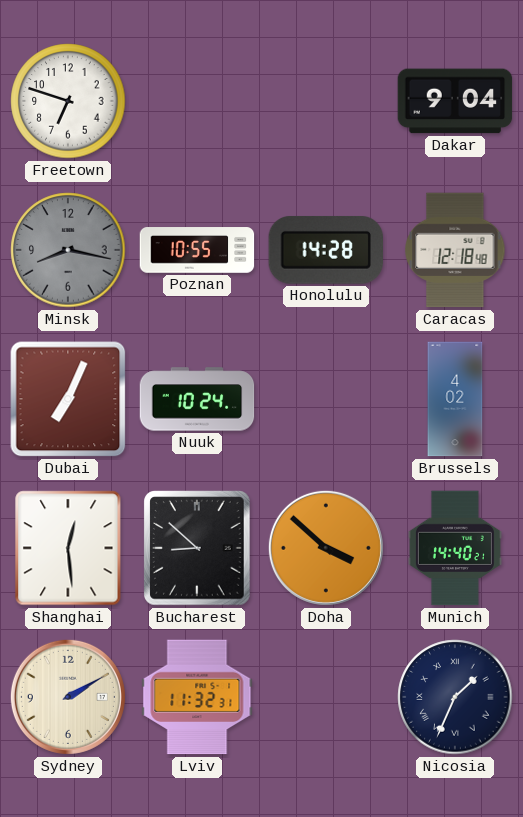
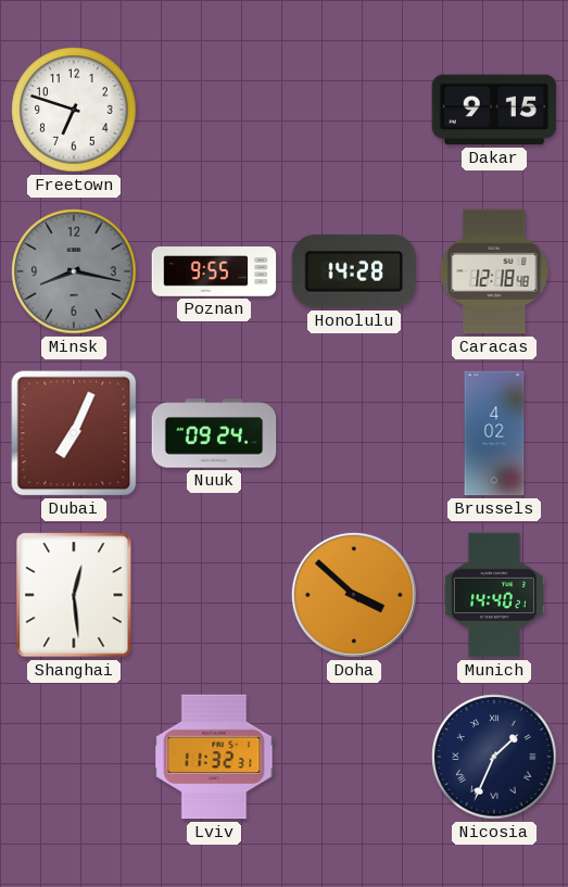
Dakar: 9:04 -> 9:15
Poznan: 10:55 -> 9:55
Nuuk: 10:24 -> 09:24
Bucharest: 8:52 -> none
Sydney: 2:10 -> none
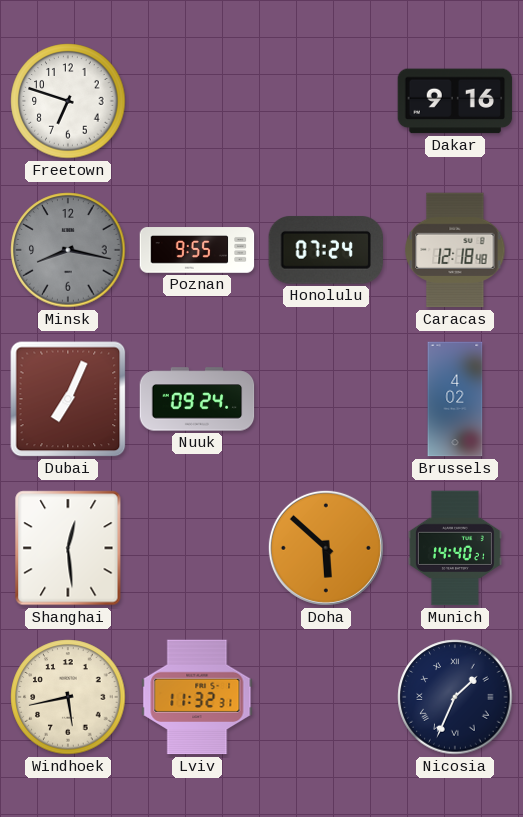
Dakar: 9:15 -> 9:16
Honolulu: 14:28 -> 07:24
Doha: 3:52 -> 5:52
Windhoek: none -> 5:43
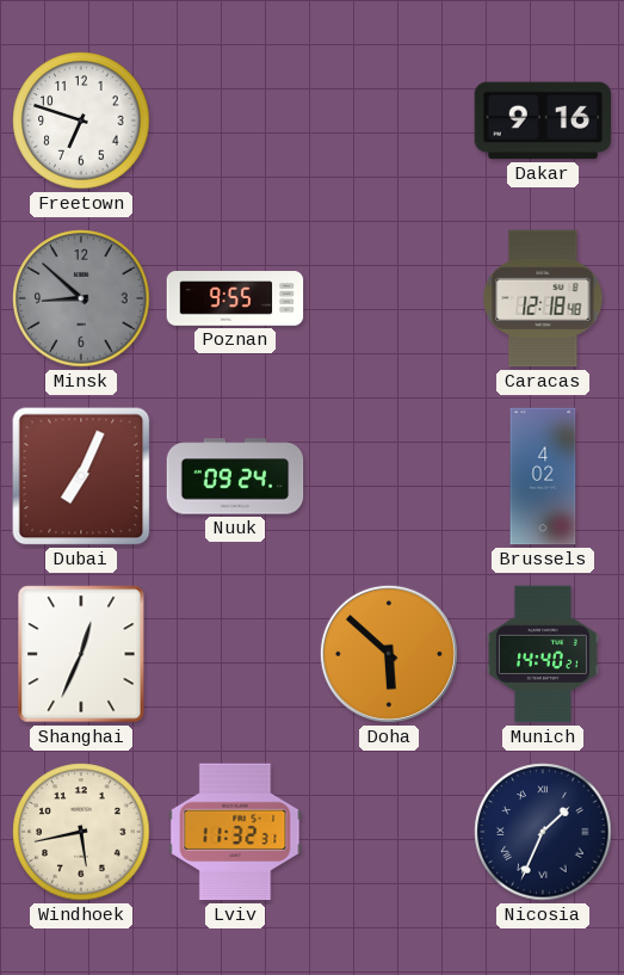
Minsk: 8:17 -> 8:52
Honolulu: 07:24 -> none
Shanghai: 12:29 -> 12:34
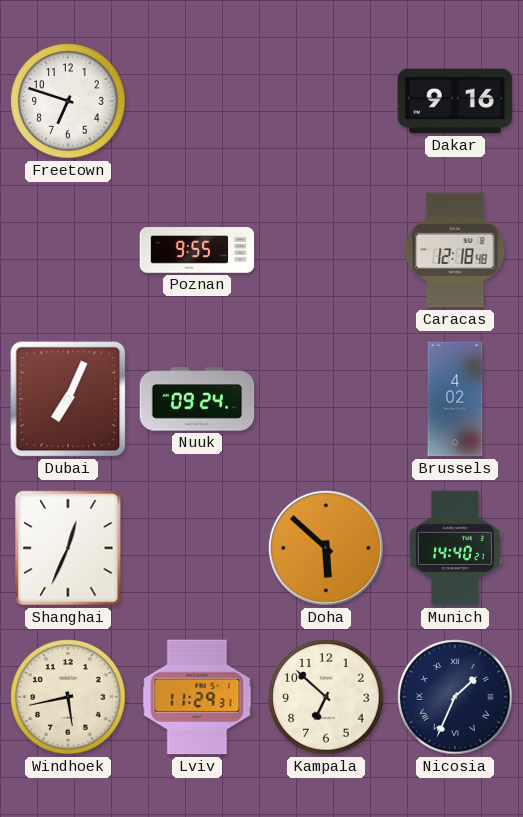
Minsk: 8:52 -> none
Lviv: 11:32 -> 11:29
Kampala: none -> 6:52
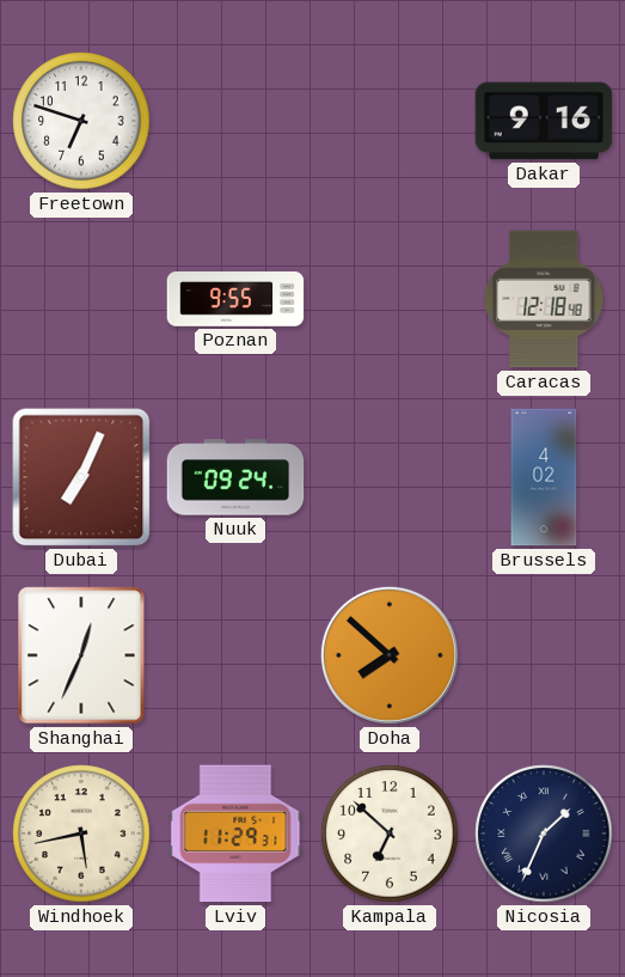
Doha: 5:52 -> 7:52
Munich: 14:40 -> none
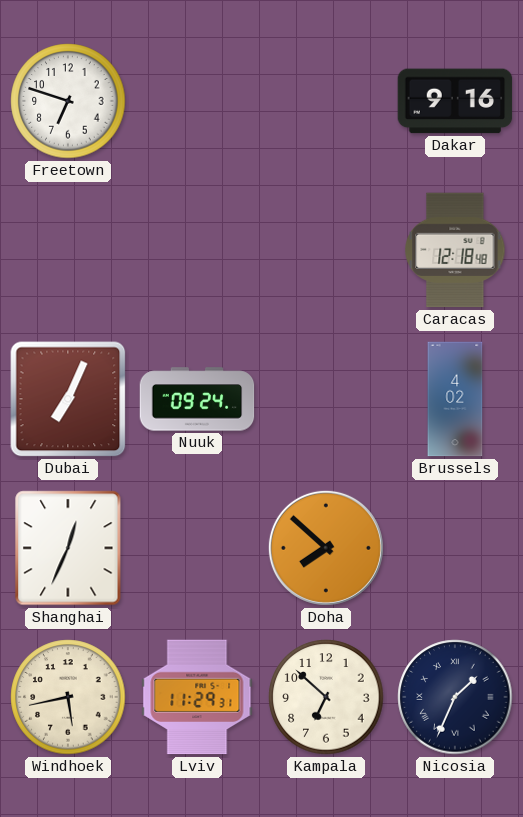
Poznan: 9:55 -> none
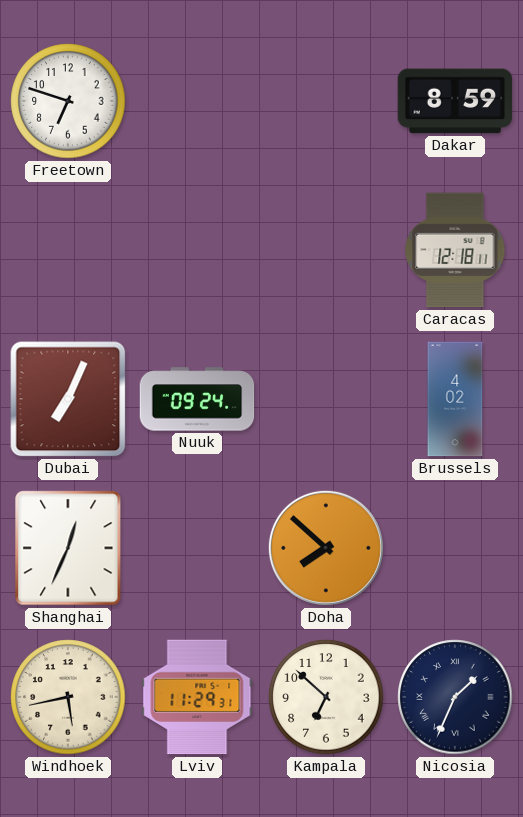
Dakar: 9:16 -> 8:59
Caracas: 12:18:48 -> 12:18:11
